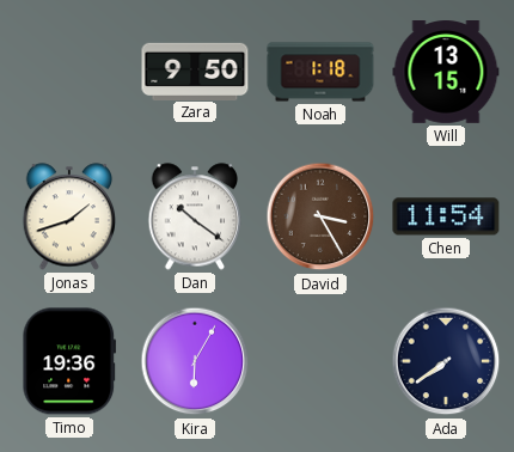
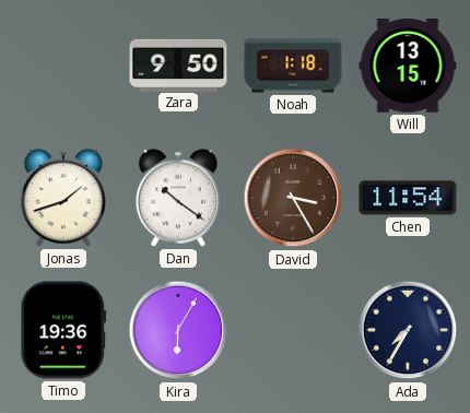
Ada: 7:39 -> 7:35
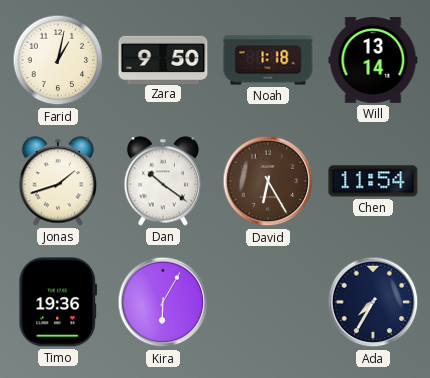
Farid: none -> 1:02
Will: 13:15 -> 13:14
David: 3:25 -> 6:25
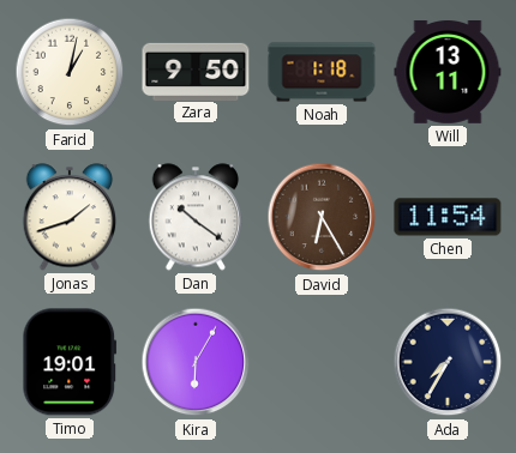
Will: 13:14 -> 13:11
Timo: 19:36 -> 19:01
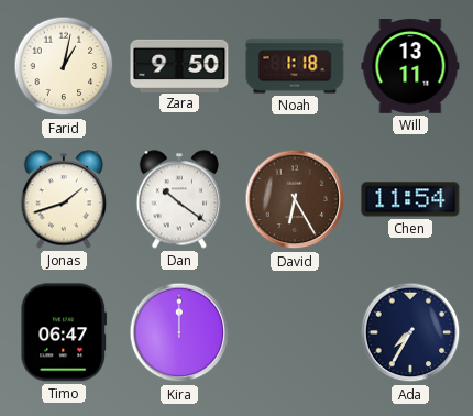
Timo: 19:01 -> 06:47
Kira: 6:05 -> 12:00
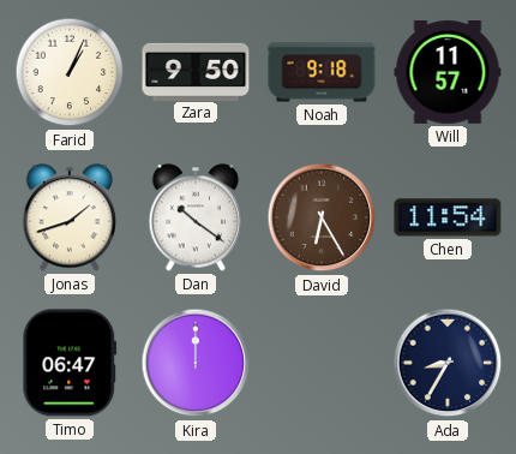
Farid: 1:02 -> 1:04
Noah: 1:18 -> 9:18
Will: 13:11 -> 11:57
Ada: 7:35 -> 8:35
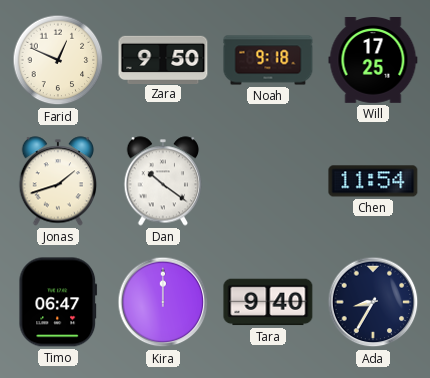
Farid: 1:04 -> 12:49
Will: 11:57 -> 17:25
David: 6:25 -> none
Tara: none -> 9:40
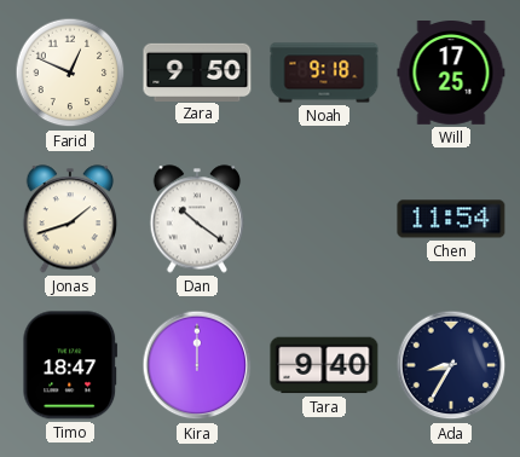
Timo: 06:47 -> 18:47
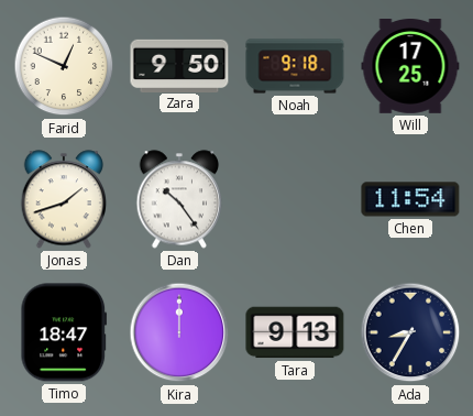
Dan: 10:21 -> 10:24
Tara: 9:40 -> 9:13
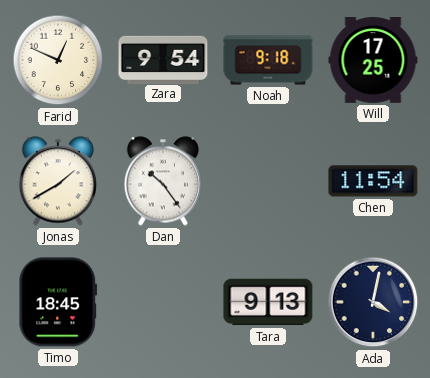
Zara: 9:50 -> 9:54
Jonas: 1:42 -> 1:40
Timo: 18:47 -> 18:45
Kira: 12:00 -> none
Ada: 8:35 -> 4:02
